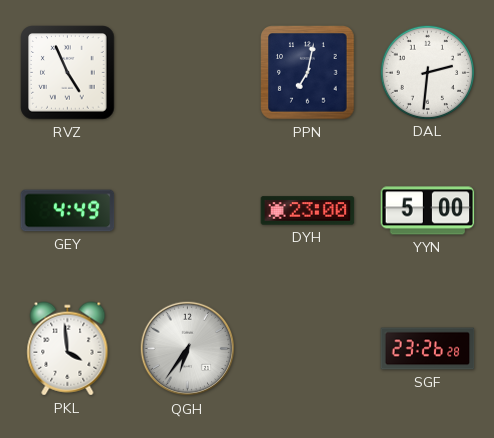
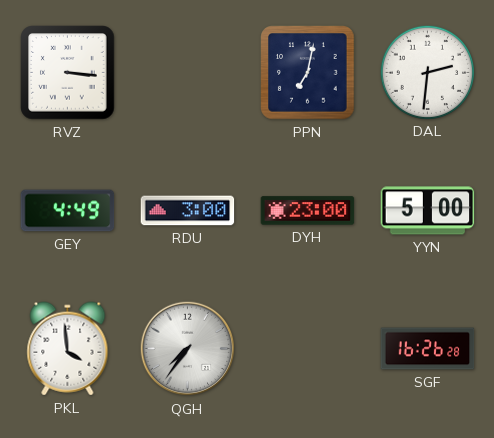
RVZ: 4:56 -> 3:16
RDU: none -> 3:00
QGH: 6:36 -> 7:36
SGF: 23:26 -> 16:26
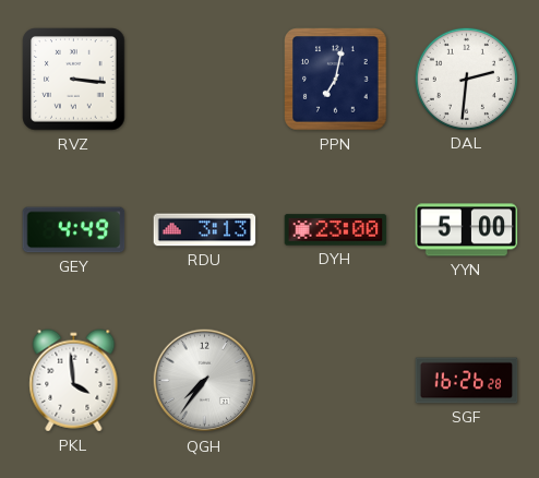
RDU: 3:00 -> 3:13
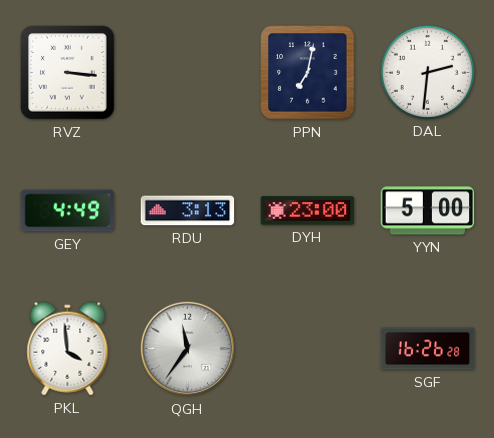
QGH: 7:36 -> 11:36
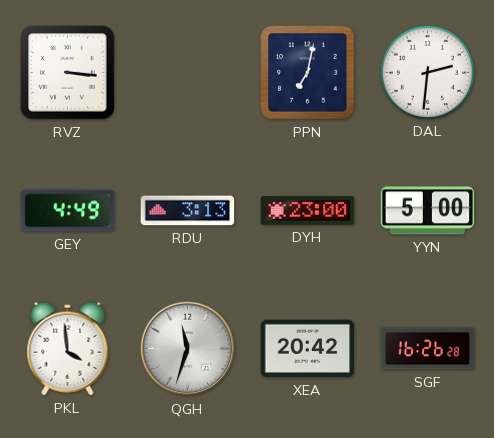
QGH: 11:36 -> 11:33
XEA: none -> 20:42
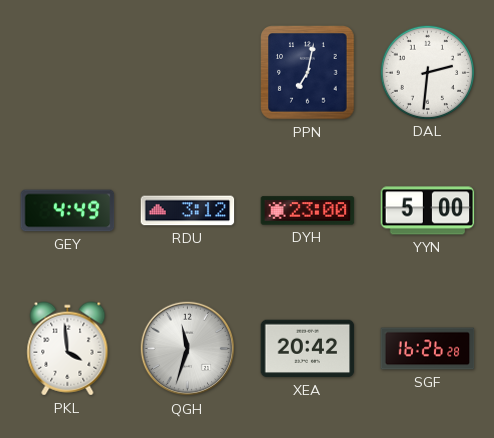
RVZ: 3:16 -> none
RDU: 3:13 -> 3:12
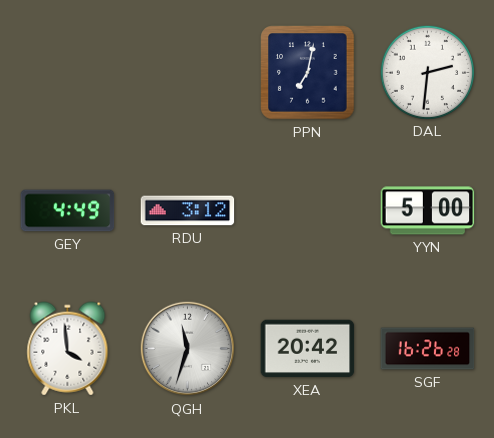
DYH: 23:00 -> none
